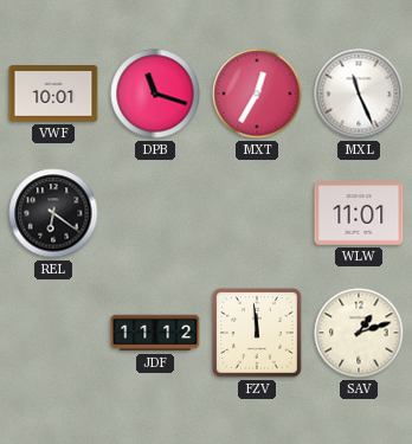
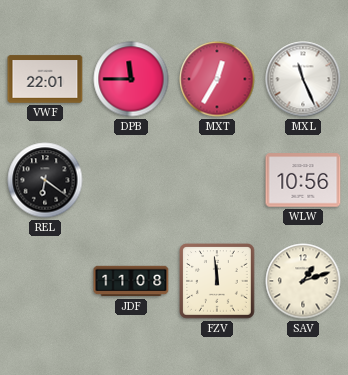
VWF: 10:01 -> 22:01
DPB: 11:18 -> 11:45
WLW: 11:01 -> 10:56
JDF: 11:12 -> 11:08
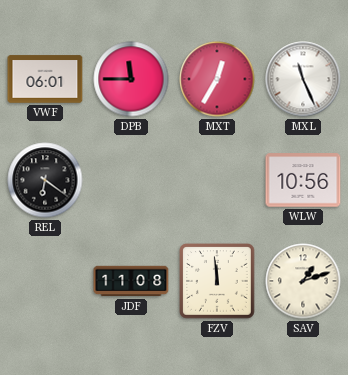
VWF: 22:01 -> 06:01
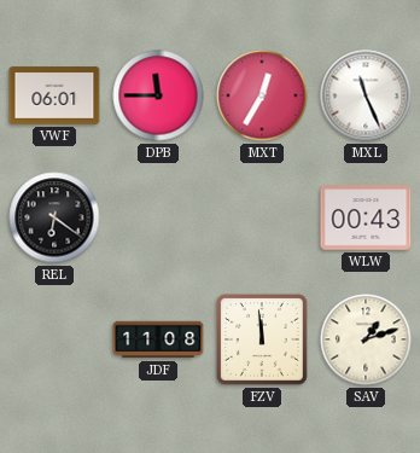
WLW: 10:56 -> 00:43
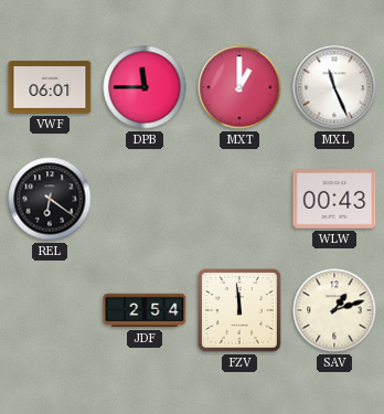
MXT: 12:35 -> 1:00
JDF: 11:08 -> 2:54
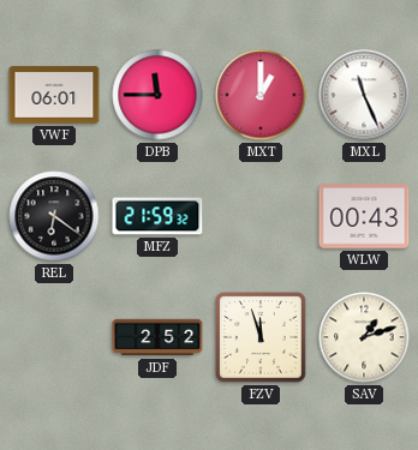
MFZ: none -> 21:59
JDF: 2:54 -> 2:52
FZV: 11:59 -> 11:57
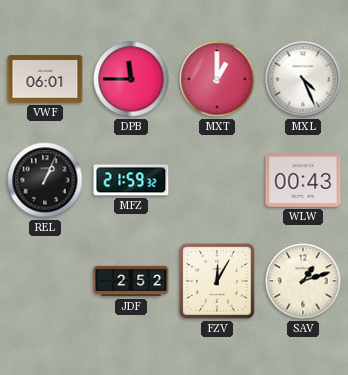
MXL: 11:26 -> 4:26
REL: 6:21 -> 1:04
FZV: 11:57 -> 12:05
